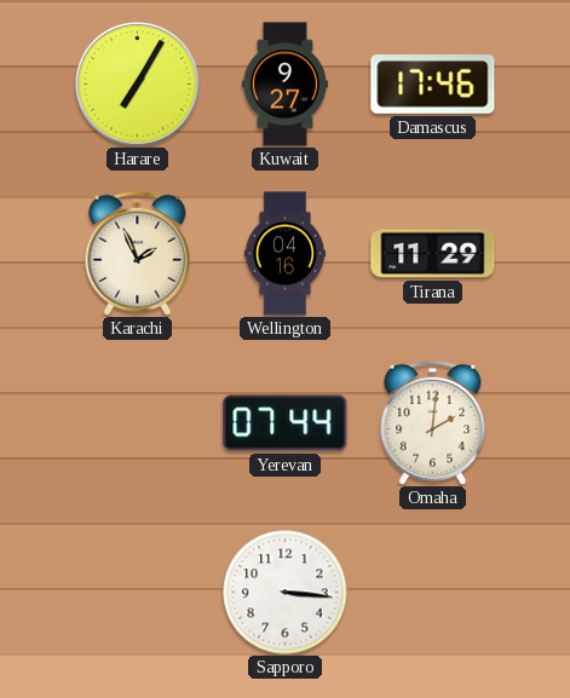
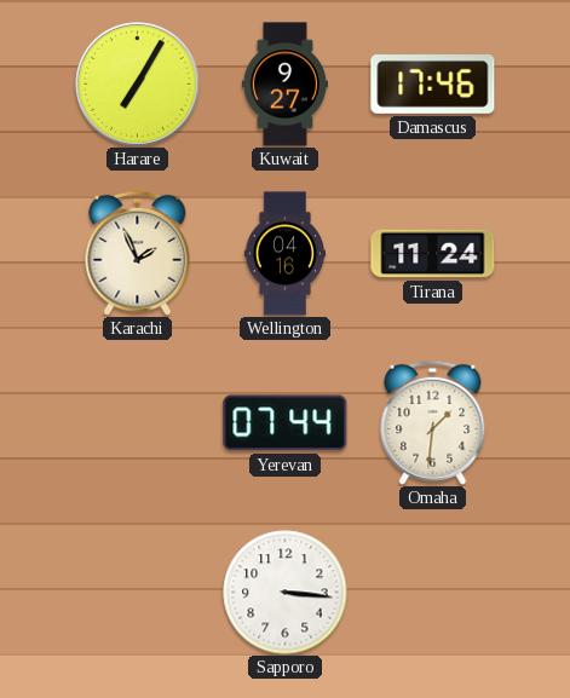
Tirana: 11:29 -> 11:24
Omaha: 2:01 -> 1:31
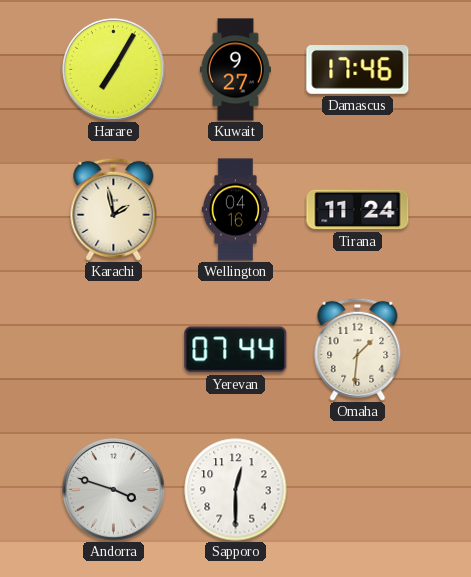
Karachi: 1:56 -> 1:58
Andorra: none -> 3:48
Sapporo: 3:16 -> 12:30
